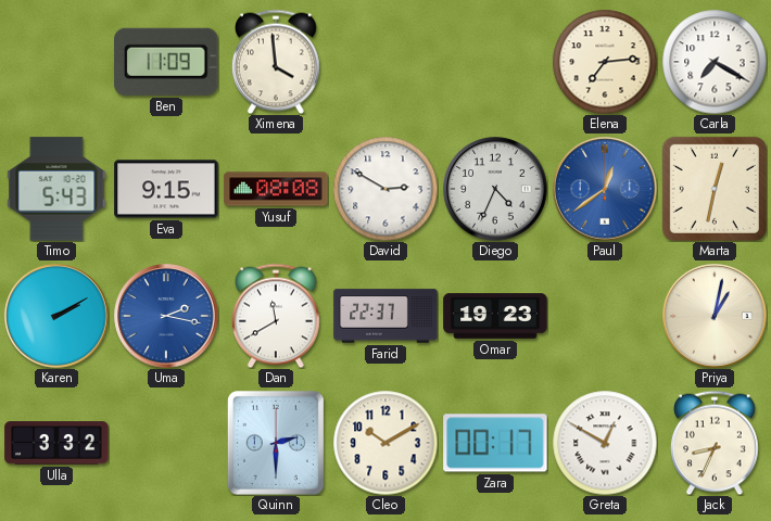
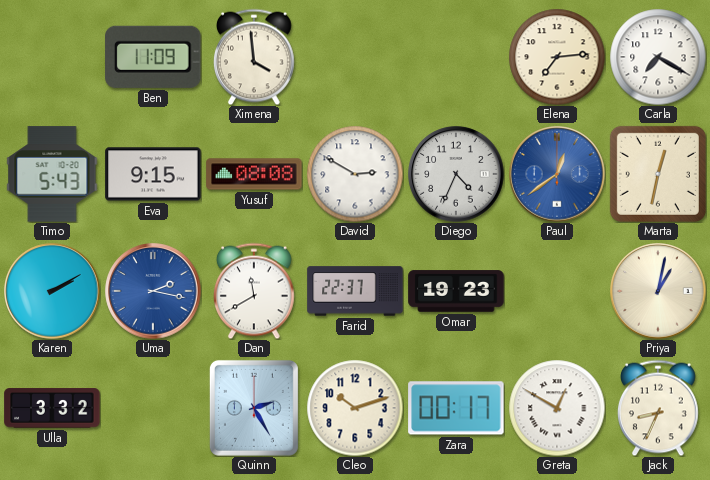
Quinn: 2:30 -> 2:25
Cleo: 10:10 -> 10:12
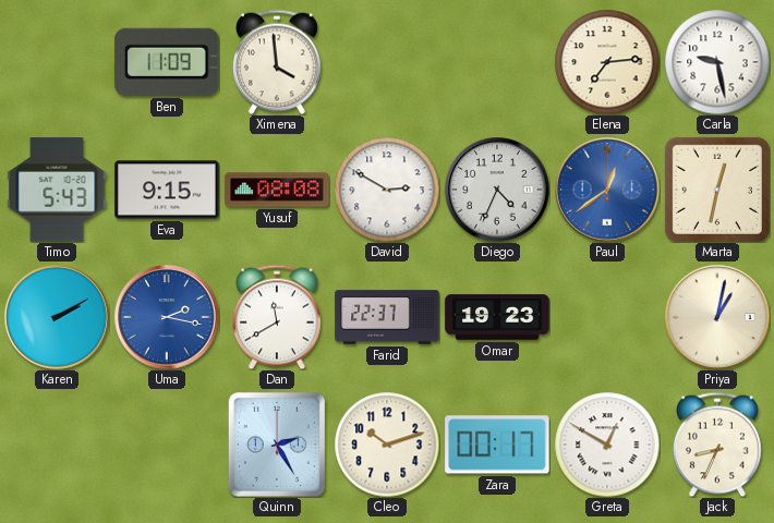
Carla: 7:20 -> 9:28
Ulla: 3:32 -> none
